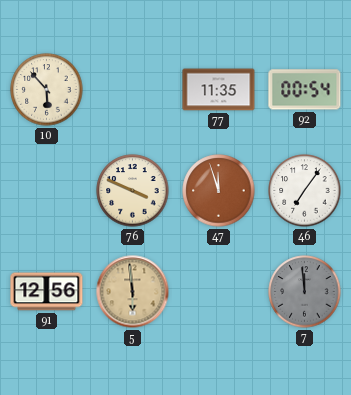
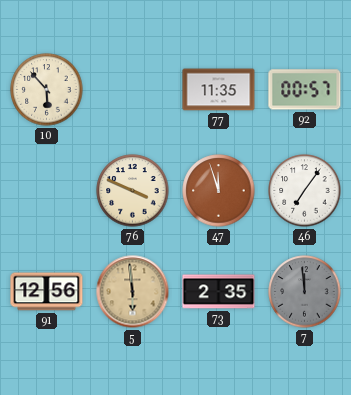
92: 00:54 -> 00:57
73: none -> 2:35
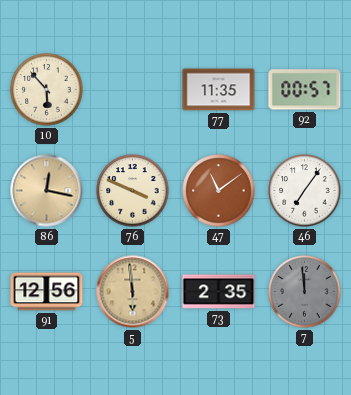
86: none -> 12:17
47: 11:57 -> 11:09
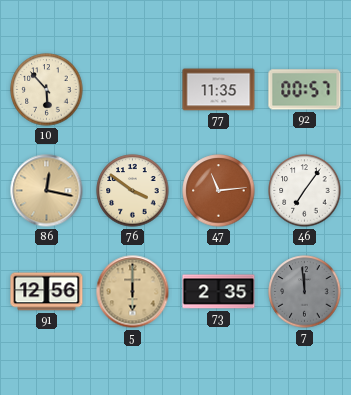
76: 3:49 -> 3:51
47: 11:09 -> 11:14
5: 5:59 -> 6:00
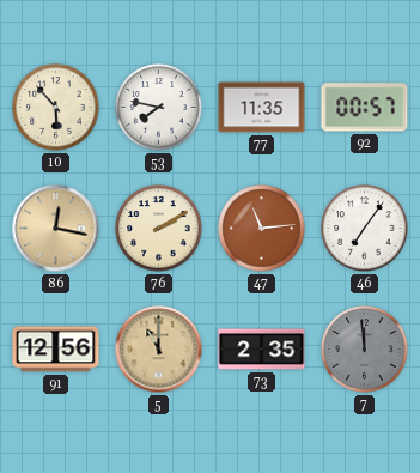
53: none -> 7:47
76: 3:51 -> 2:10
5: 6:00 -> 11:00
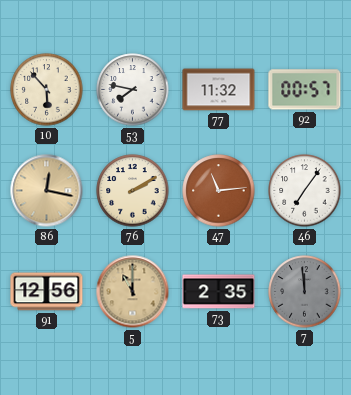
77: 11:35 -> 11:32
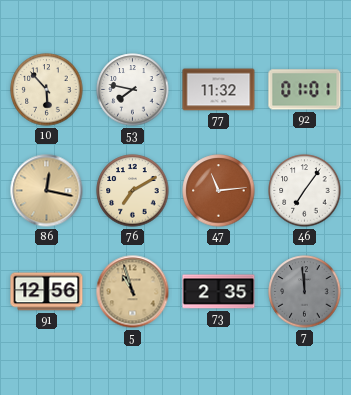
92: 00:57 -> 01:01
76: 2:10 -> 7:10
5: 11:00 -> 10:57
